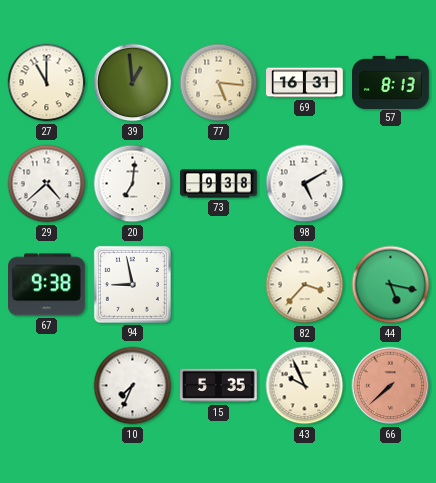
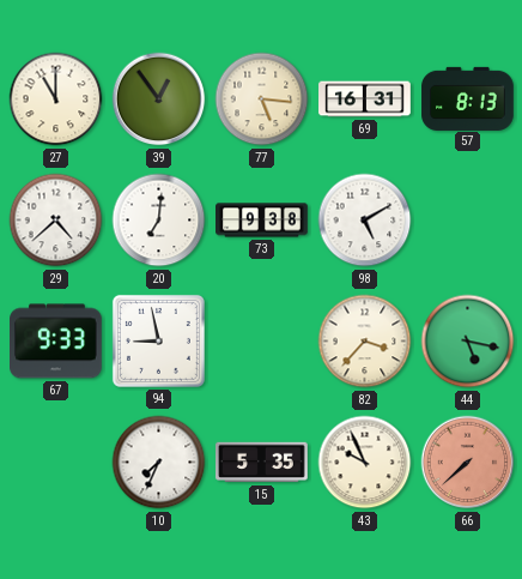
39: 12:59 -> 12:54
67: 9:38 -> 9:33
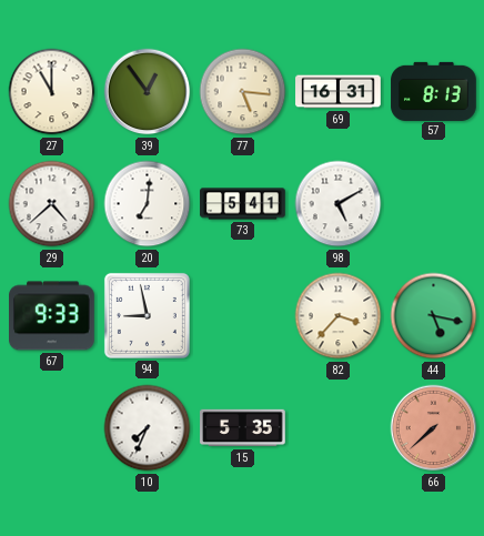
73: 9:38 -> 5:41
43: 9:56 -> none
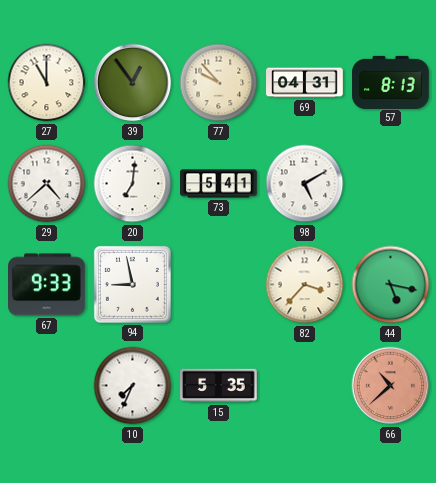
77: 5:16 -> 9:53
69: 16:31 -> 04:31
66: 7:38 -> 10:38
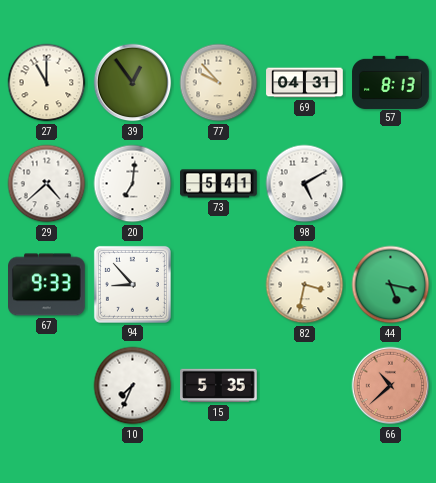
94: 8:58 -> 8:53
82: 3:37 -> 3:32
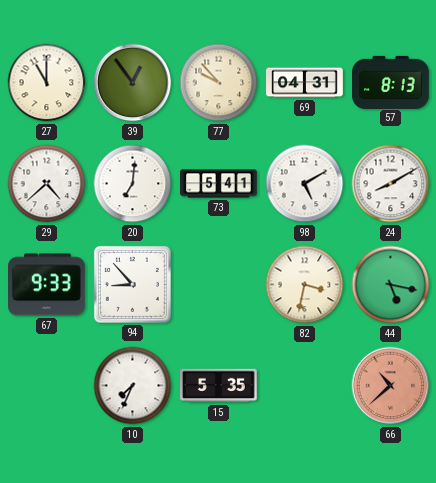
24: none -> 8:10
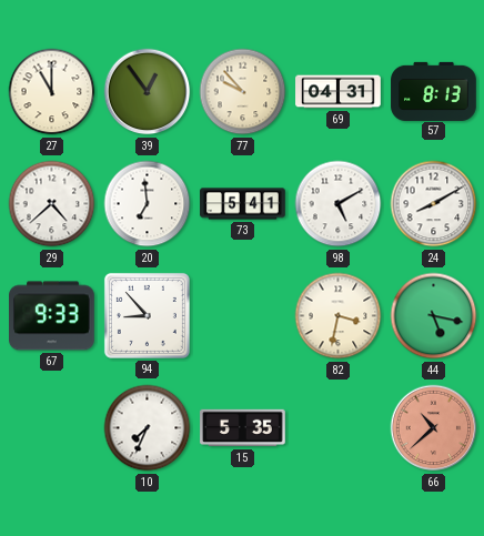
20: 7:01 -> 6:59
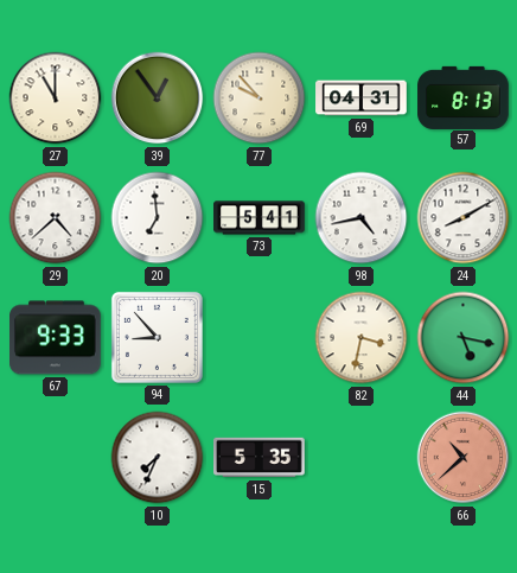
98: 5:10 -> 4:43
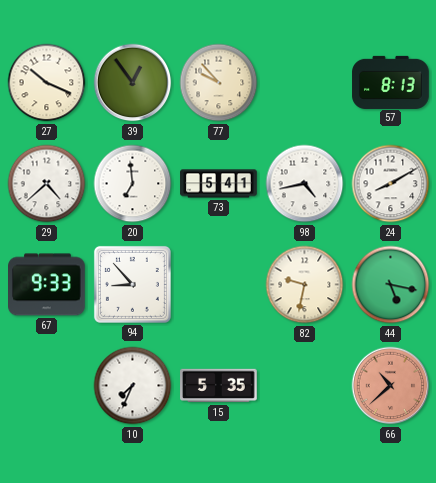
27: 11:00 -> 10:19
69: 04:31 -> none
82: 3:32 -> 9:32
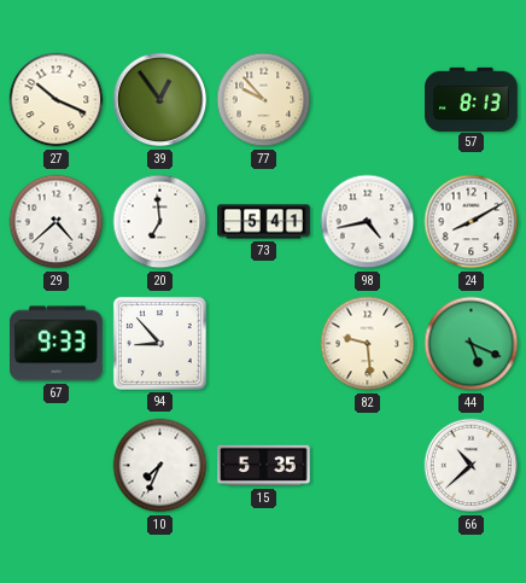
82: 9:32 -> 9:29
44: 5:17 -> 5:19
66 dial: salmon -> white
